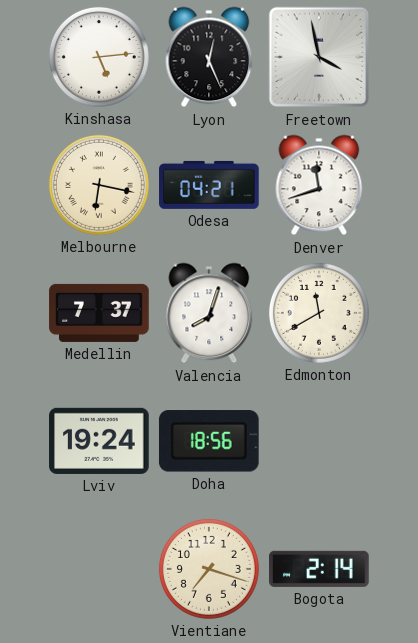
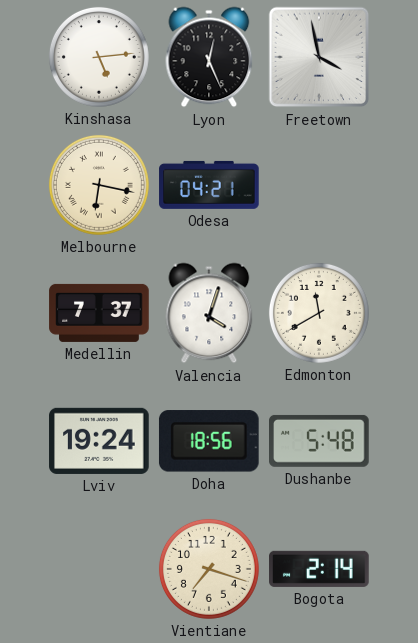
Denver: 11:42 -> none
Valencia: 8:03 -> 4:03
Dushanbe: none -> 5:48
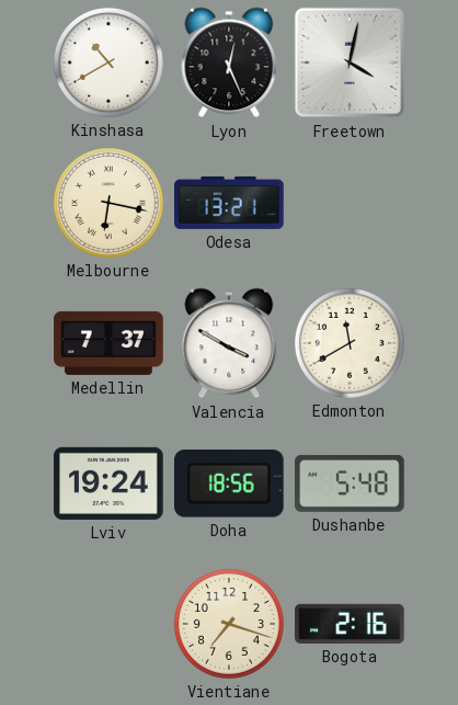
Kinshasa: 5:14 -> 10:40
Freetown: 3:58 -> 4:02
Odesa: 04:21 -> 13:21
Valencia: 4:03 -> 3:50
Bogota: 2:14 -> 2:16
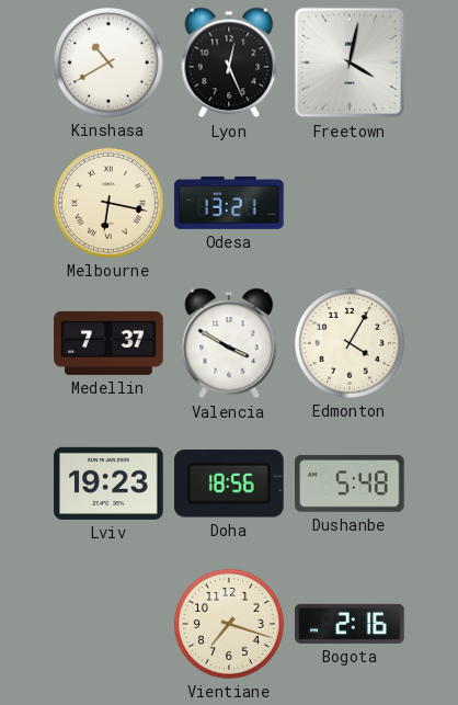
Edmonton: 11:40 -> 4:05
Lviv: 19:24 -> 19:23
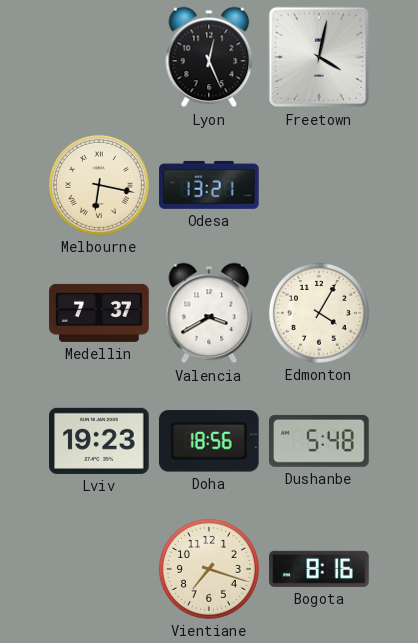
Kinshasa: 10:40 -> none
Valencia: 3:50 -> 3:40
Bogota: 2:16 -> 8:16
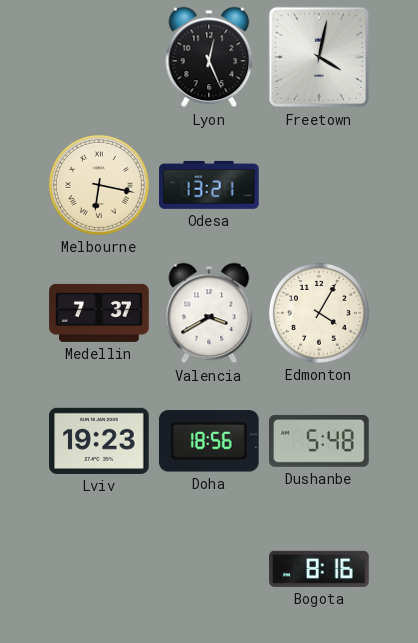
Vientiane: 7:18 -> none
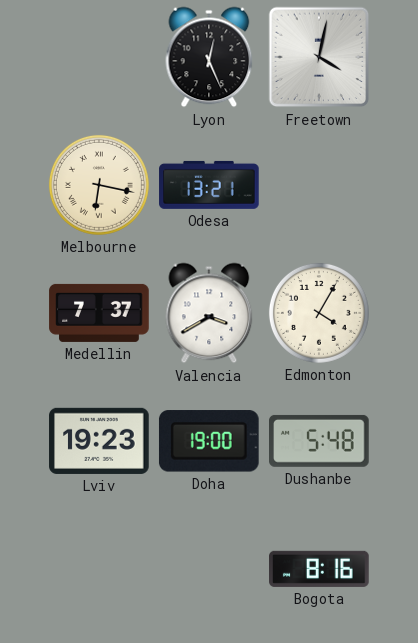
Doha: 18:56 -> 19:00
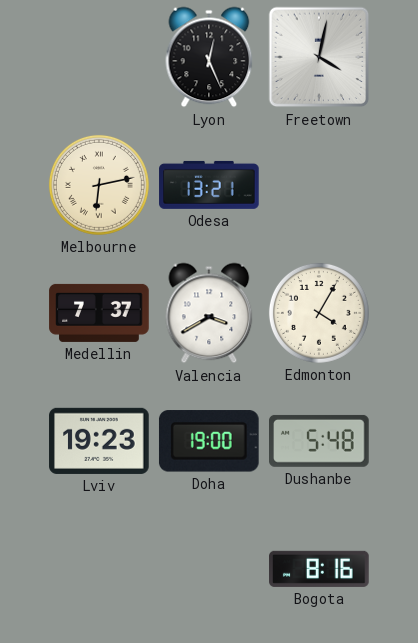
Melbourne: 6:17 -> 6:13
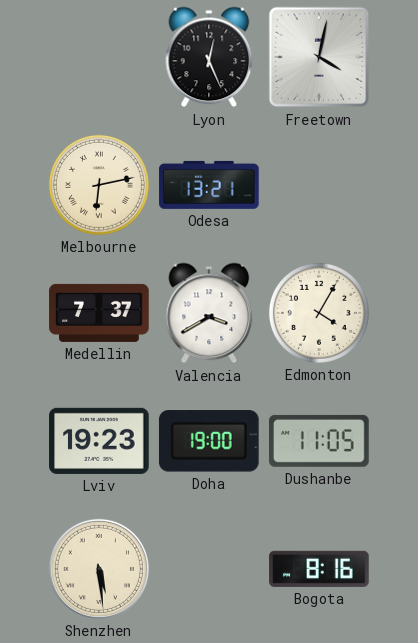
Dushanbe: 5:48 -> 11:05
Shenzhen: none -> 5:29
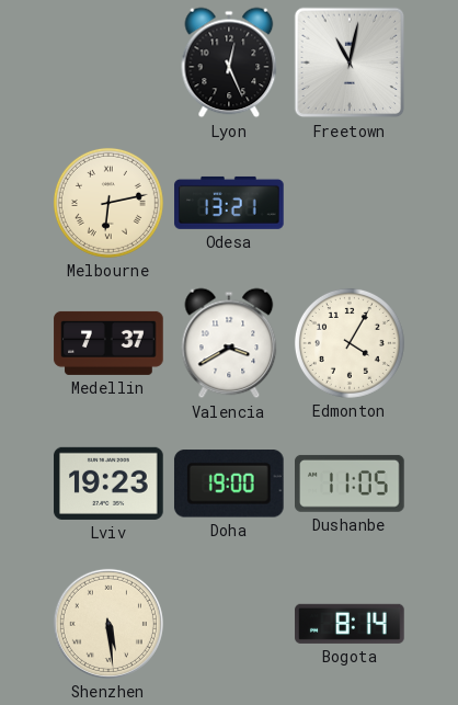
Freetown: 4:02 -> 11:02
Bogota: 8:16 -> 8:14
